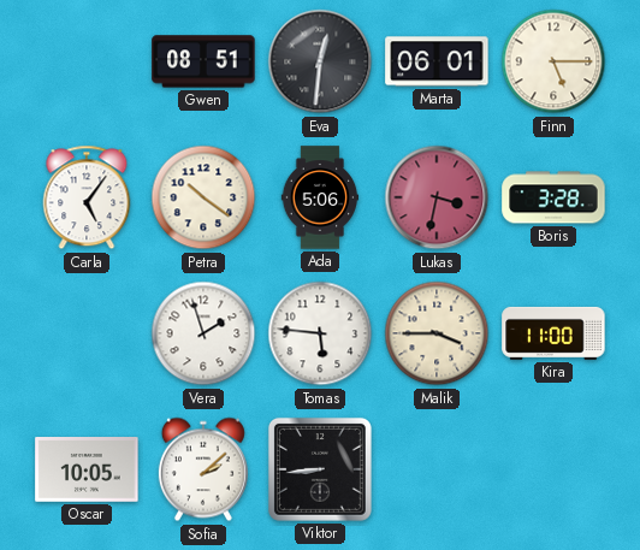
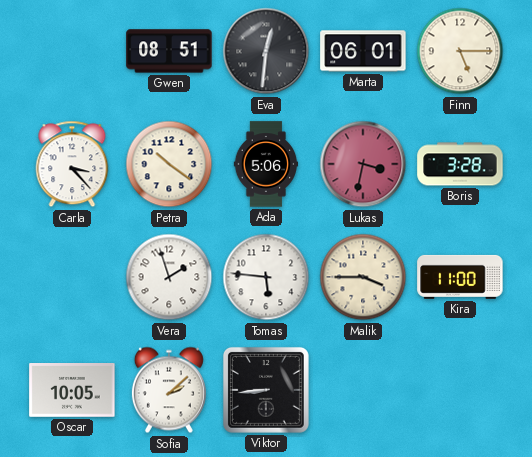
Carla: 5:06 -> 3:23
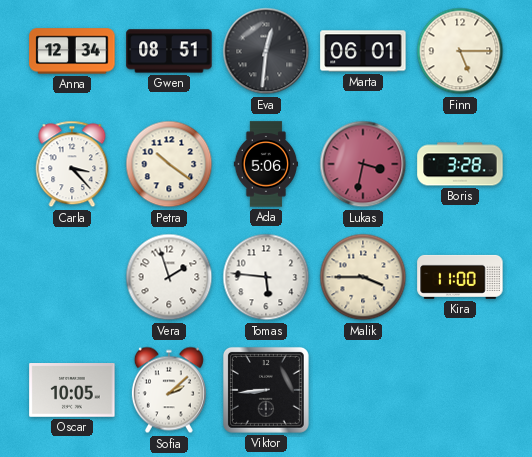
Anna: none -> 12:34
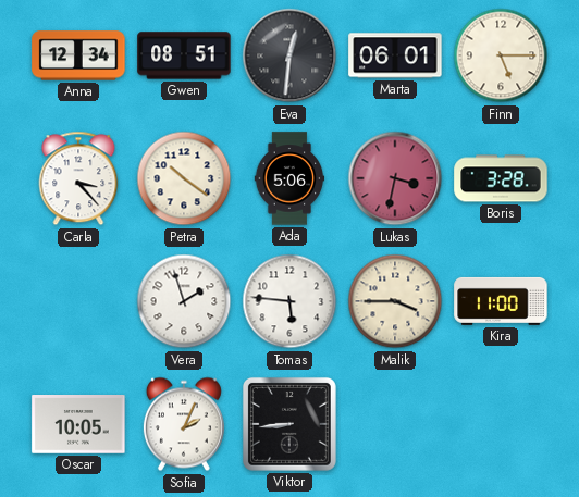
Sofia: 2:08 -> 2:04
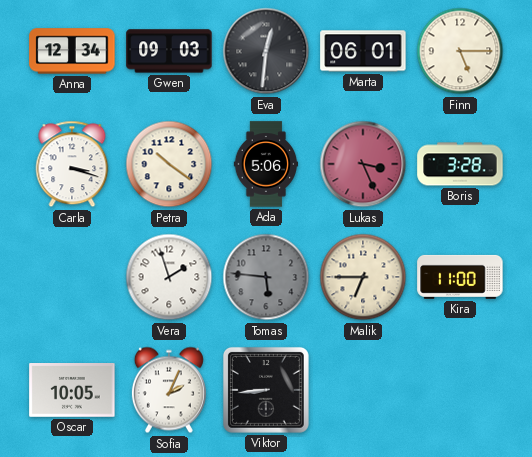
Gwen: 08:51 -> 09:03
Carla: 3:23 -> 3:18
Lukas: 3:32 -> 3:26
Tomas dial: white -> grey
Malik: 3:45 -> 6:45
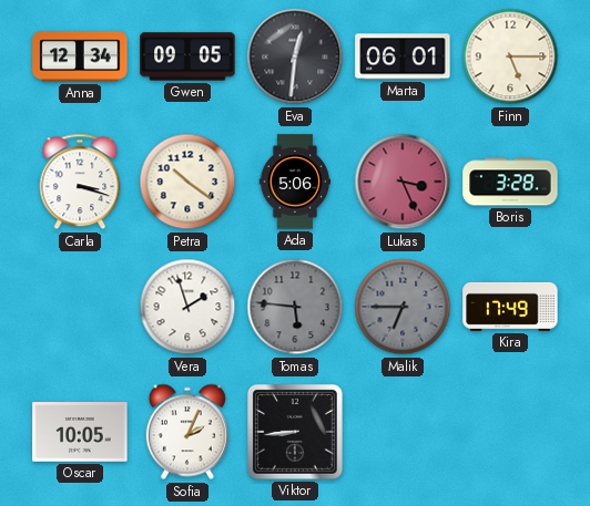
Gwen: 09:03 -> 09:05
Malik dial: cream -> grey
Kira: 11:00 -> 17:49
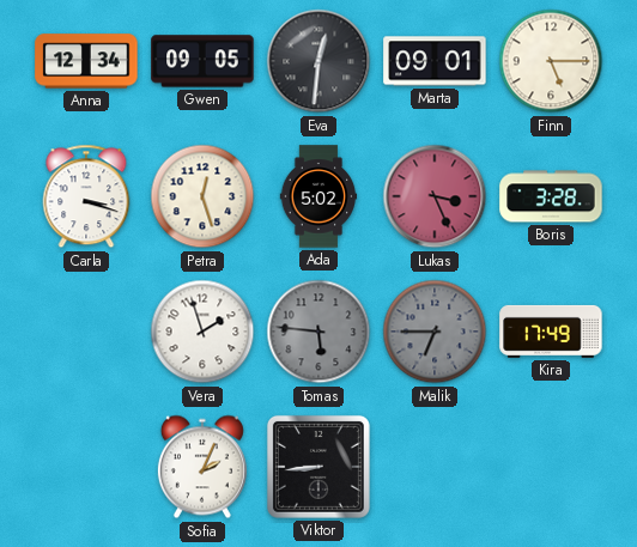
Marta: 06:01 -> 09:01
Petra: 10:21 -> 12:27
Ada: 5:06 -> 5:02
Oscar: 10:05 -> none
